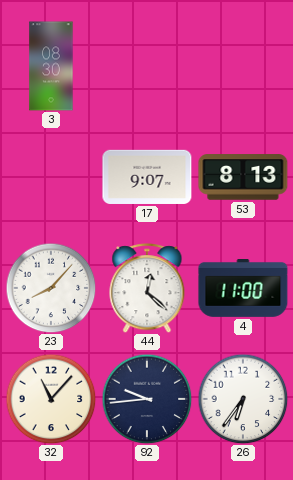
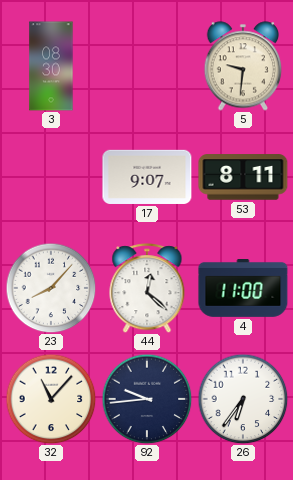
5: none -> 9:31
53: 8:13 -> 8:11
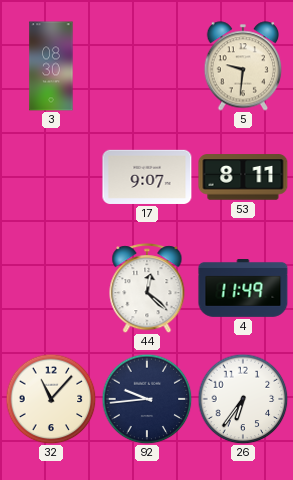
23: 8:07 -> none
4: 11:00 -> 11:49
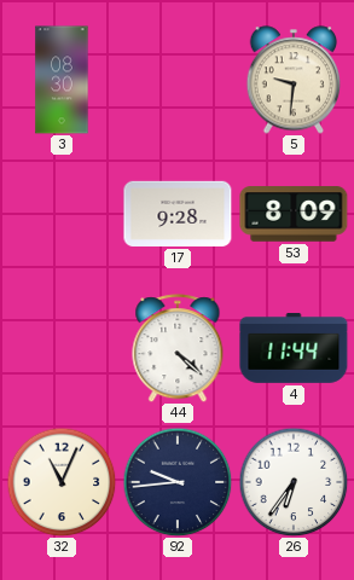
17: 9:07 -> 9:28
53: 8:11 -> 8:09
44: 12:22 -> 4:22
4: 11:49 -> 11:44
32: 11:07 -> 11:04
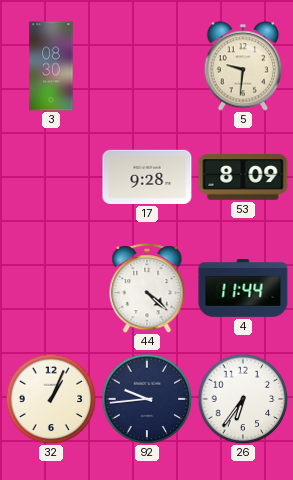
32: 11:04 -> 1:04
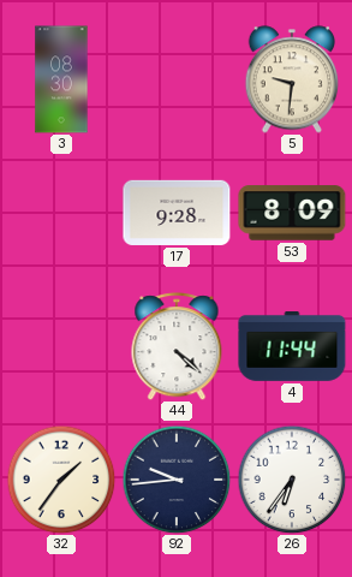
32: 1:04 -> 1:36
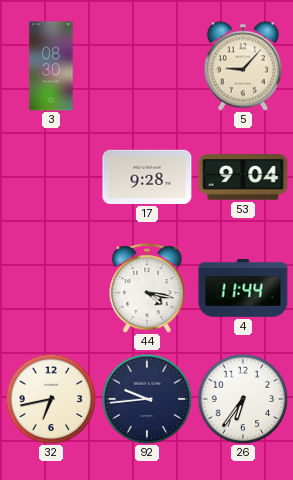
5: 9:31 -> 9:07
53: 8:09 -> 9:04
44: 4:22 -> 4:17
32: 1:36 -> 6:43
